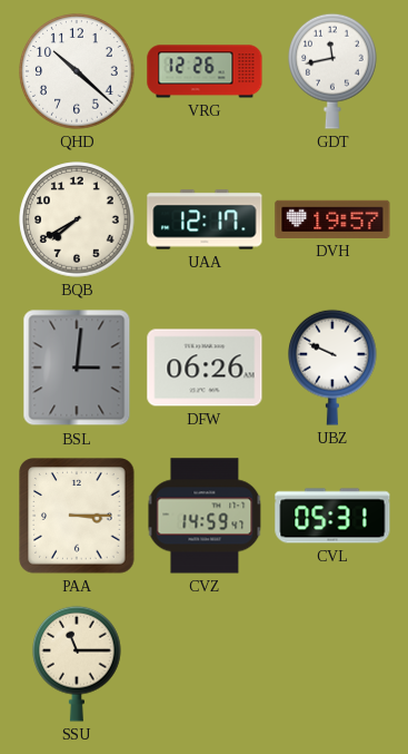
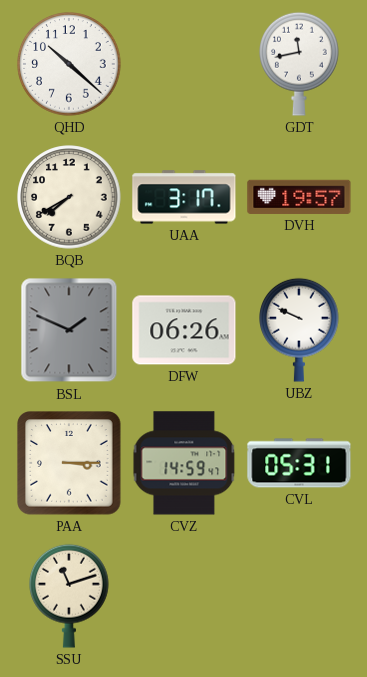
VRG: 12:26 -> none
UAA: 12:17 -> 3:17
BSL: 3:01 -> 1:49
SSU: 11:15 -> 11:12
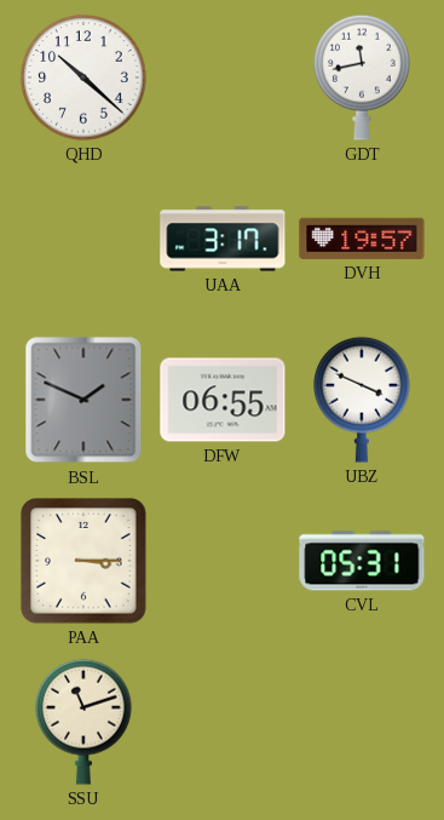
BQB: 7:40 -> none
DFW: 06:26 -> 06:55
UBZ: 9:49 -> 3:49
CVZ: 14:59 -> none
